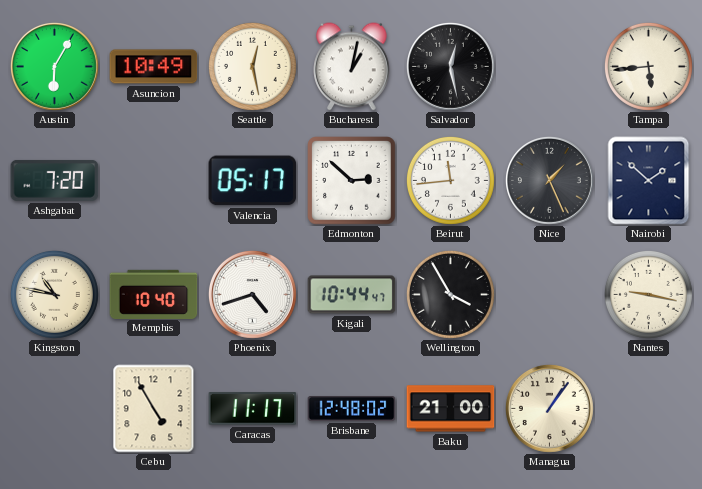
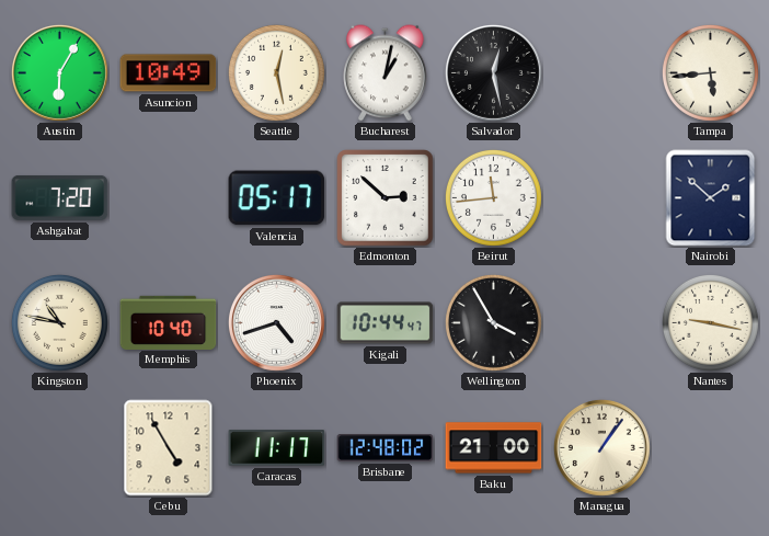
Nice: 1:26 -> none
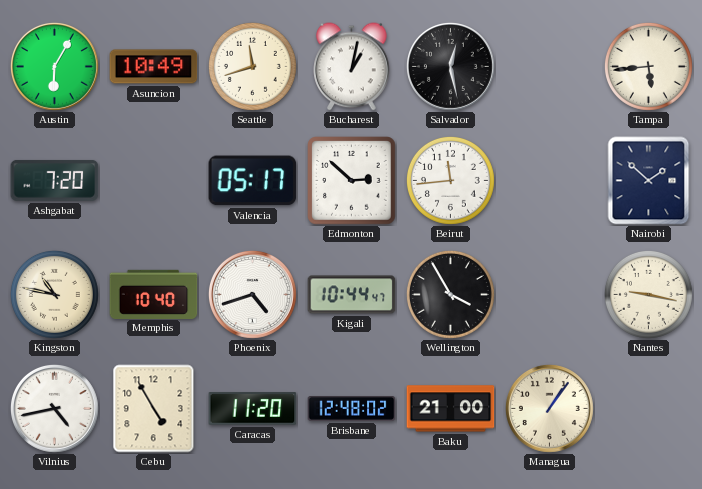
Seattle: 12:28 -> 11:42
Vilnius: none -> 4:43
Caracas: 11:17 -> 11:20
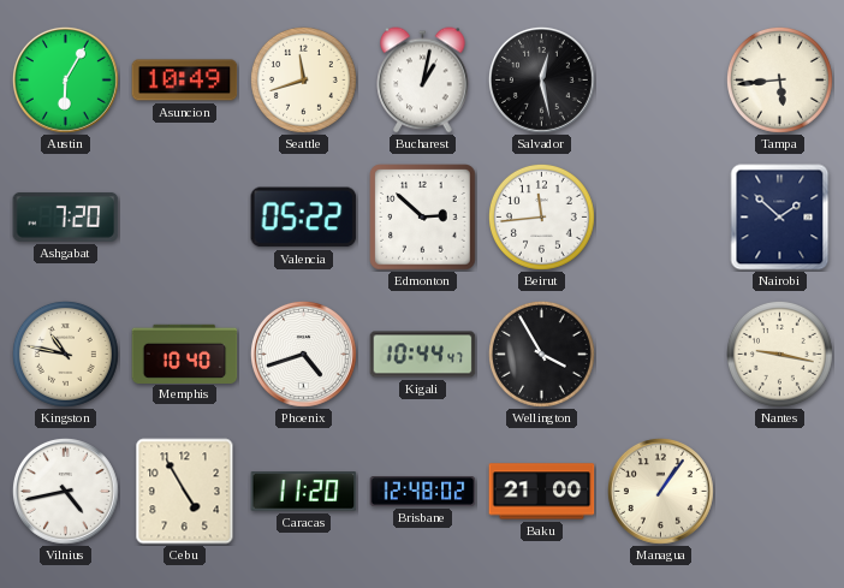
Valencia: 05:17 -> 05:22
